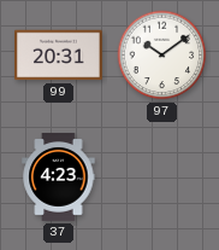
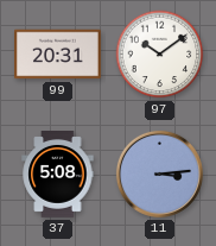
37: 4:23 -> 5:08
11: none -> 3:14
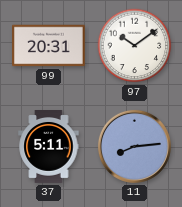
37: 5:08 -> 5:11
11: 3:14 -> 8:14
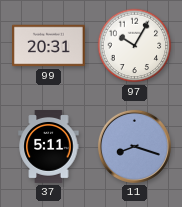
97: 10:09 -> 10:05
11: 8:14 -> 8:18
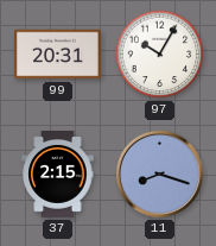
37: 5:11 -> 2:15
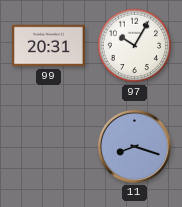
37: 2:15 -> none
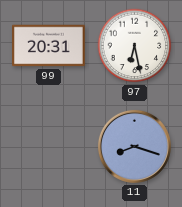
97: 10:05 -> 6:28
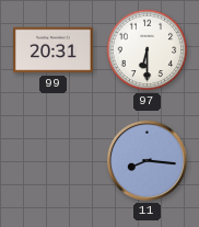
97: 6:28 -> 6:30
11: 8:18 -> 8:16
